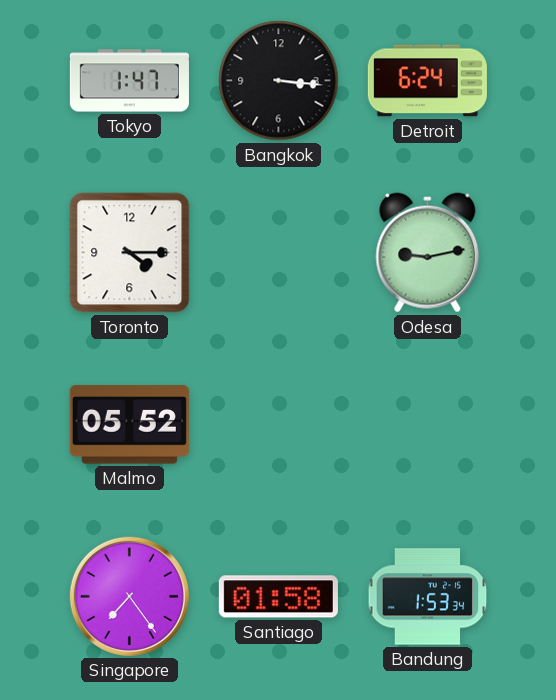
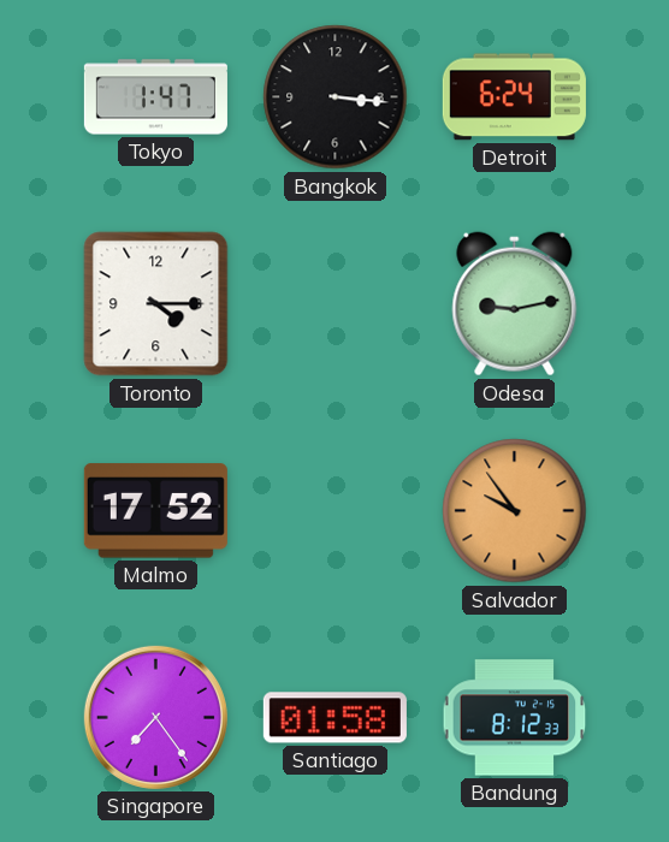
Malmo: 05:52 -> 17:52
Salvador: none -> 9:54
Bandung: 1:53 -> 8:12
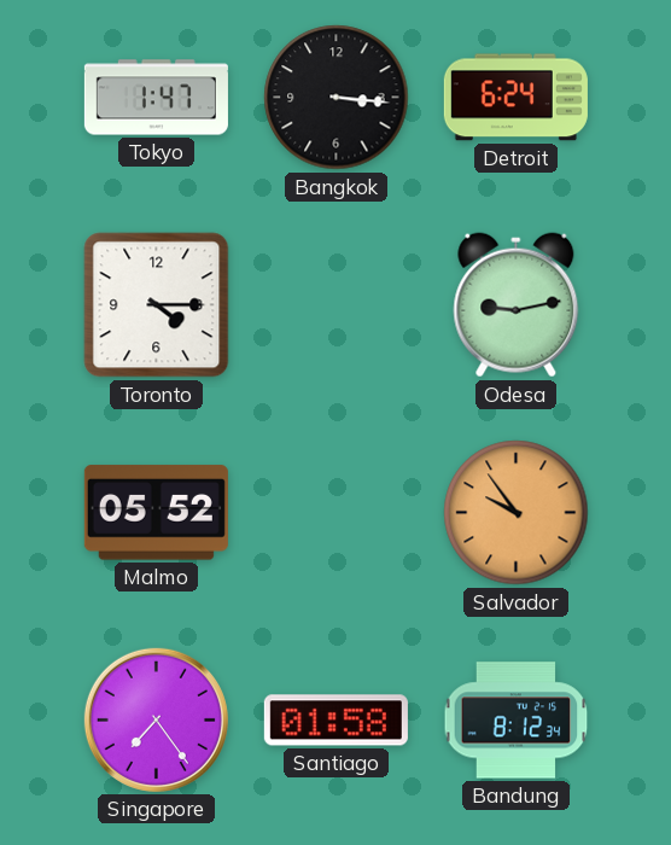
Malmo: 17:52 -> 05:52
Bandung: 8:12:33 -> 8:12:34
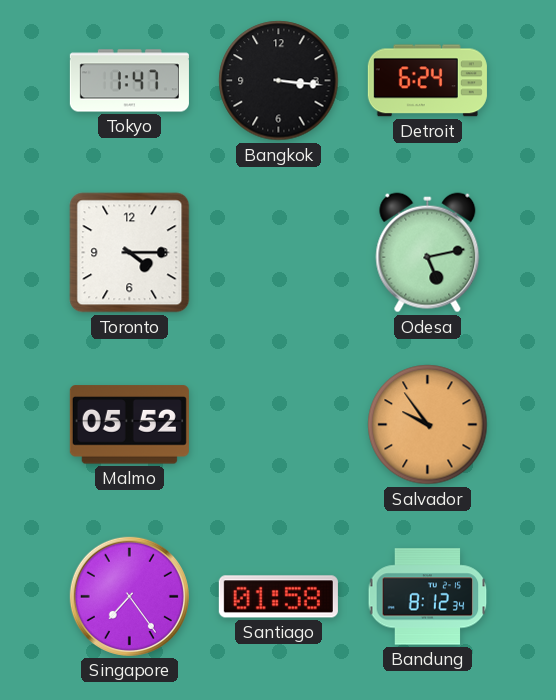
Odesa: 9:13 -> 5:13
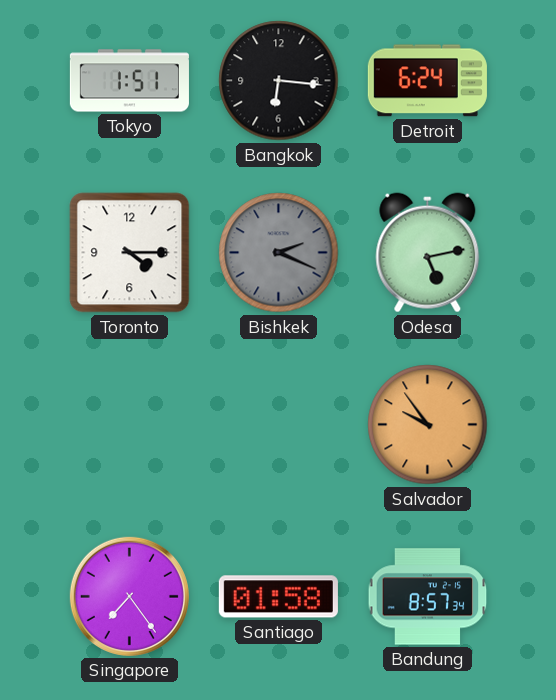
Tokyo: 1:47 -> 1:51
Bangkok: 3:16 -> 6:16
Bishkek: none -> 2:19
Malmo: 05:52 -> none
Bandung: 8:12 -> 8:57
